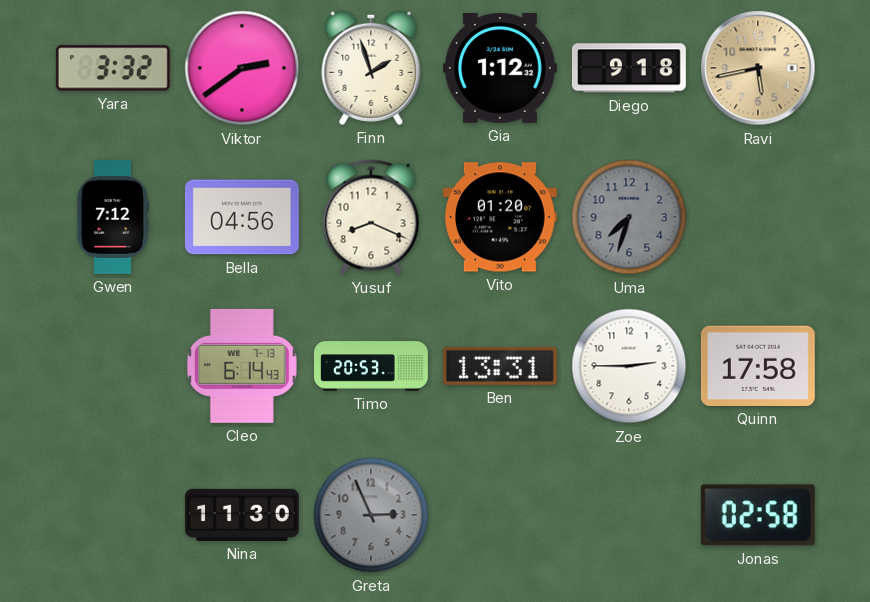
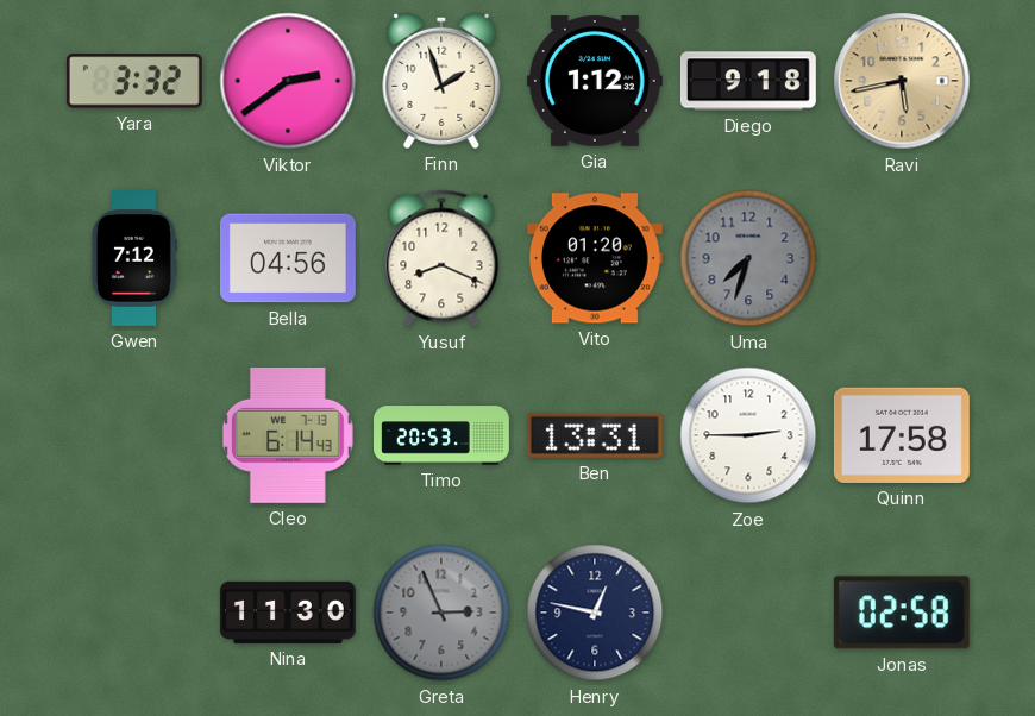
Henry: none -> 12:47
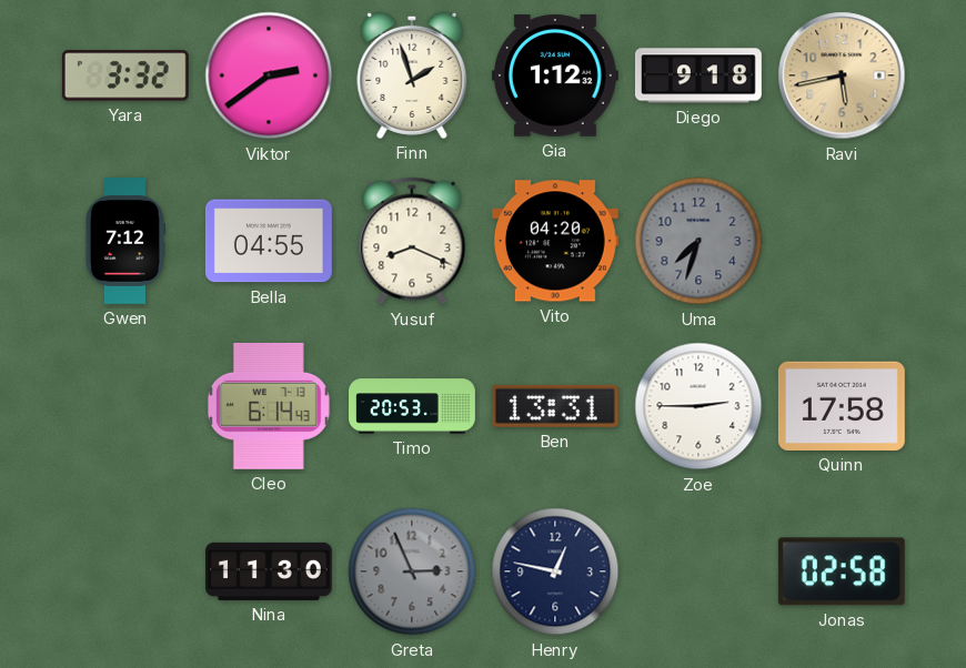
Bella: 04:56 -> 04:55
Vito: 01:20 -> 04:20
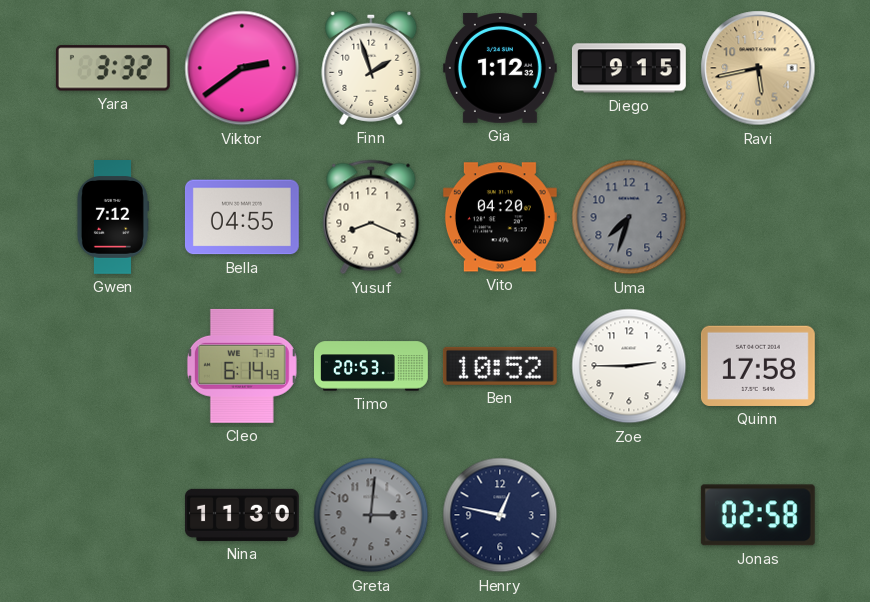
Diego: 9:18 -> 9:15
Ben: 13:31 -> 10:52
Greta: 2:56 -> 3:01
